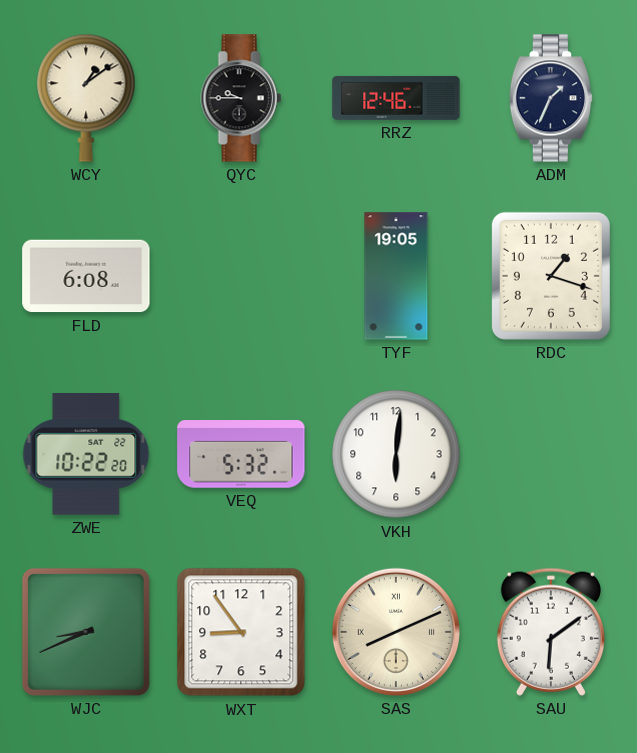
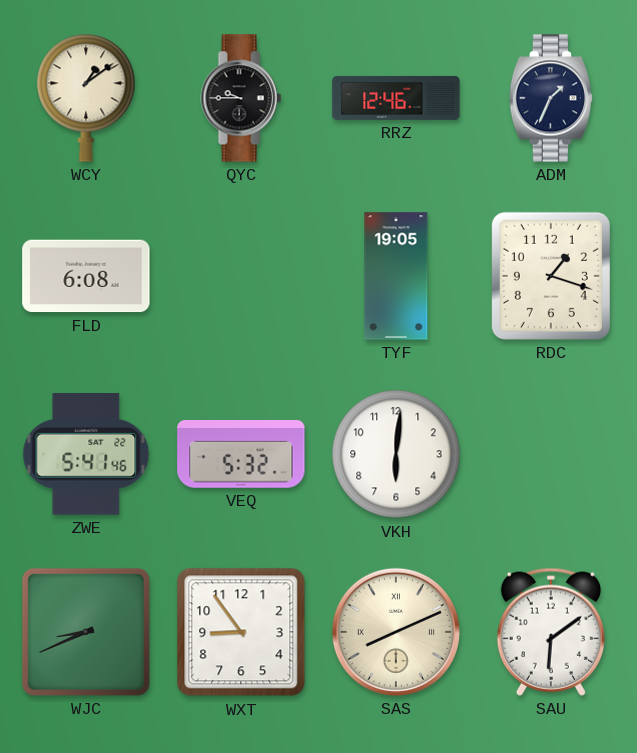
ZWE: 10:22 -> 5:41
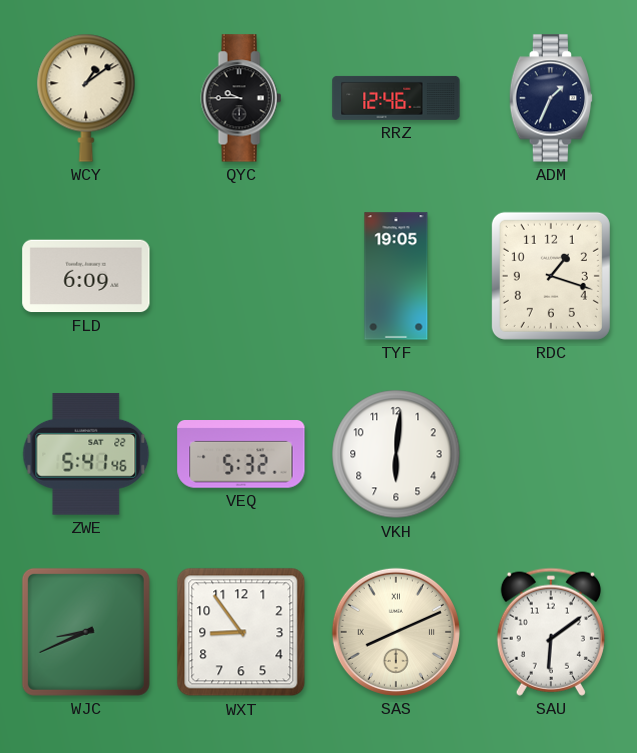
FLD: 6:08 -> 6:09
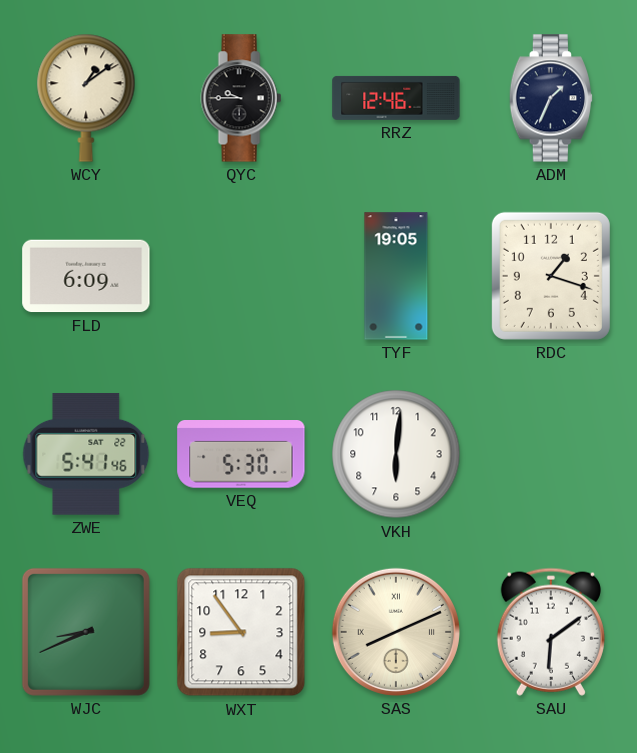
VEQ: 5:32 -> 5:30
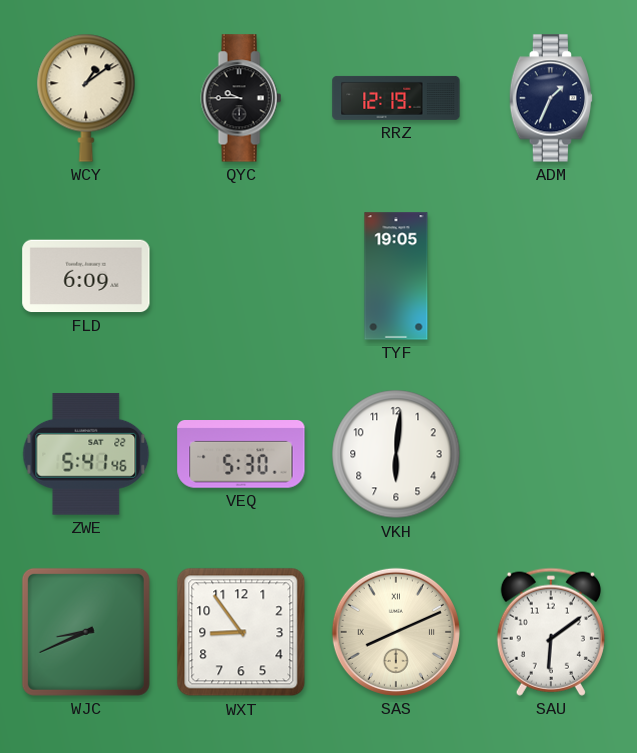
RRZ: 12:46 -> 12:19
RDC: 1:18 -> none
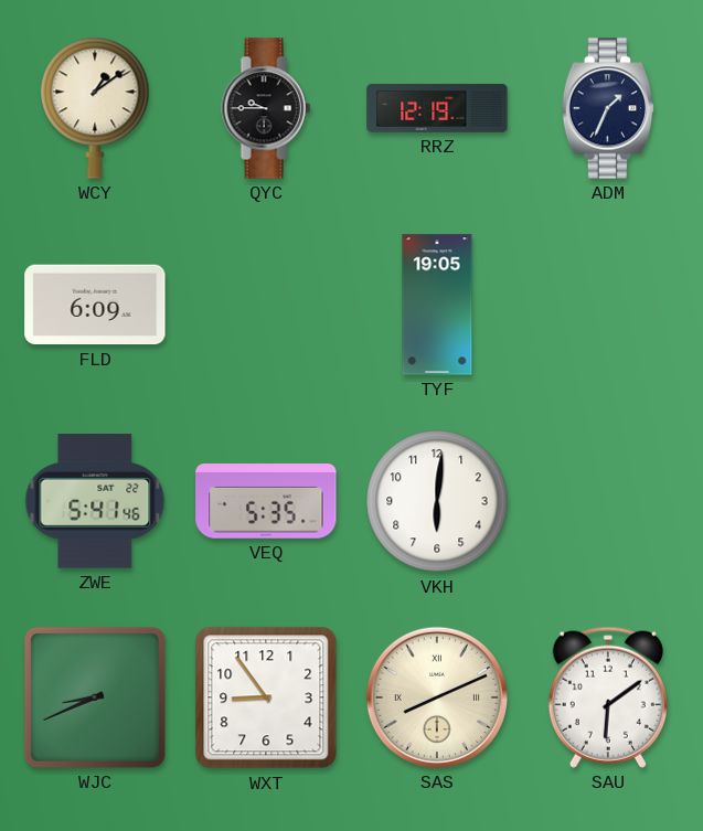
VEQ: 5:30 -> 5:35
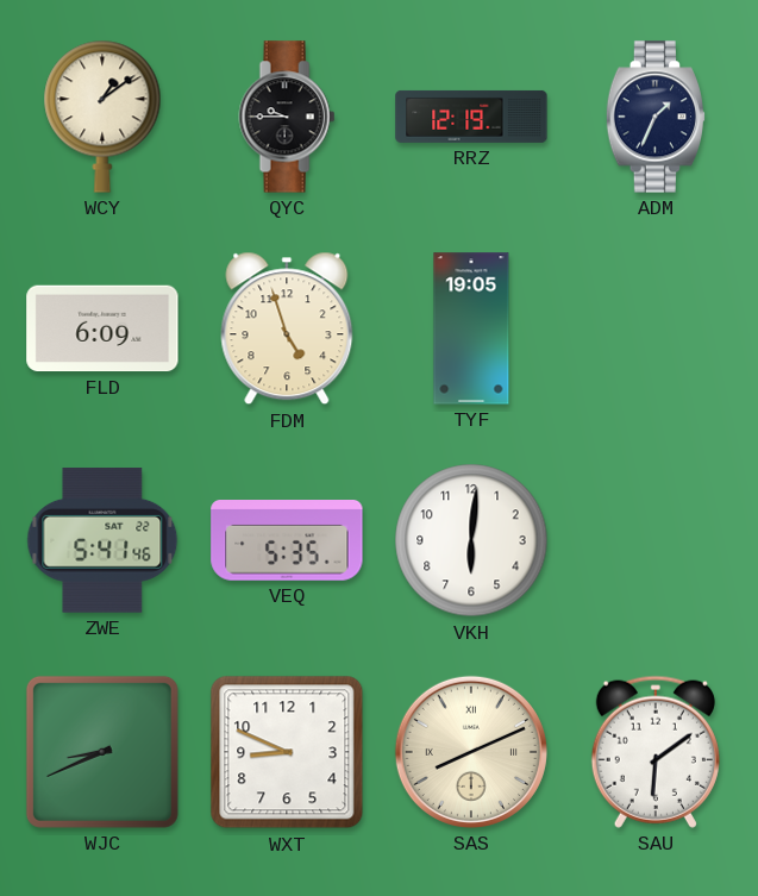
FDM: none -> 4:57
WXT: 8:54 -> 8:49
